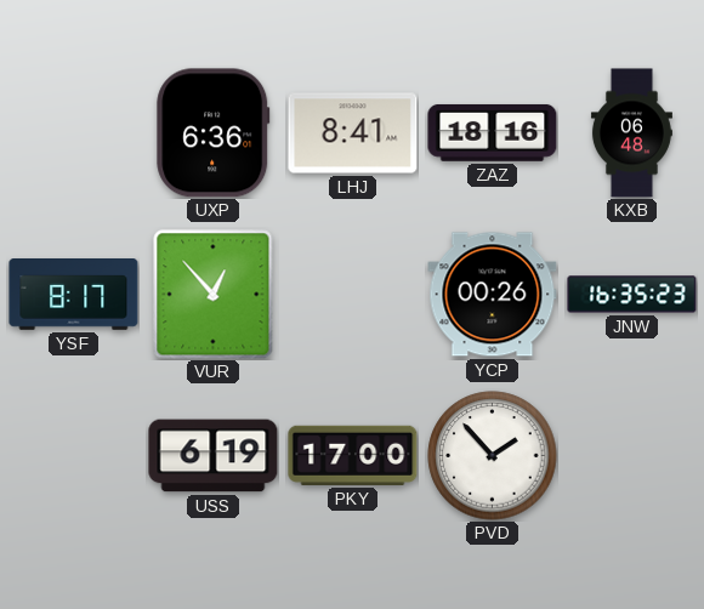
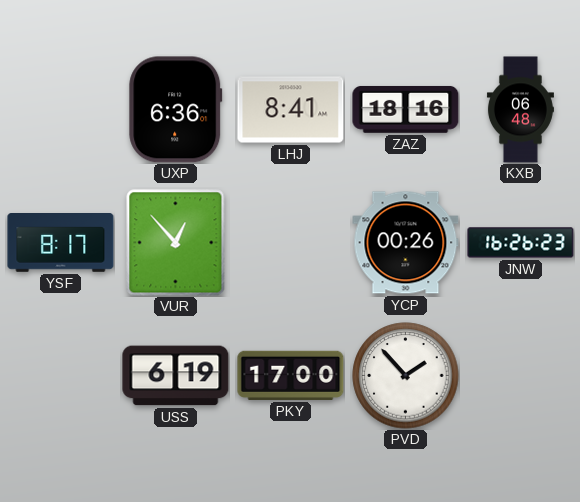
JNW: 16:35 -> 16:26
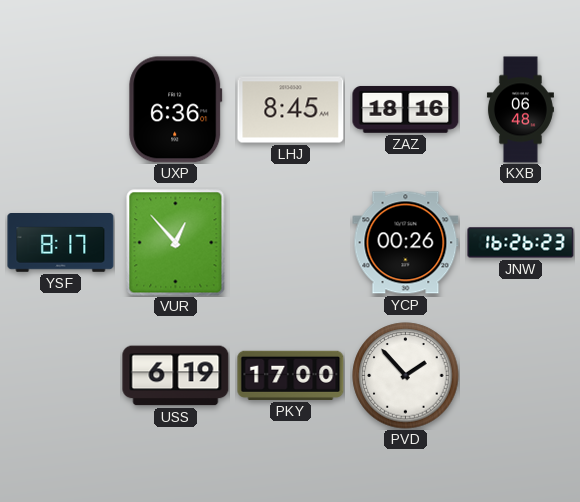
LHJ: 8:41 -> 8:45
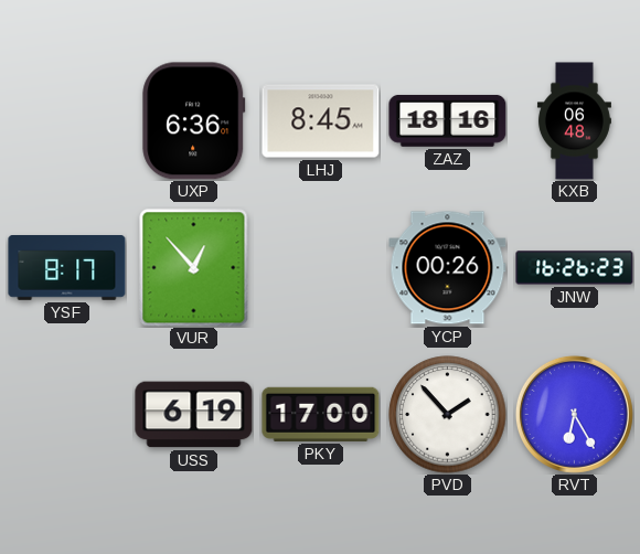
RVT: none -> 6:25
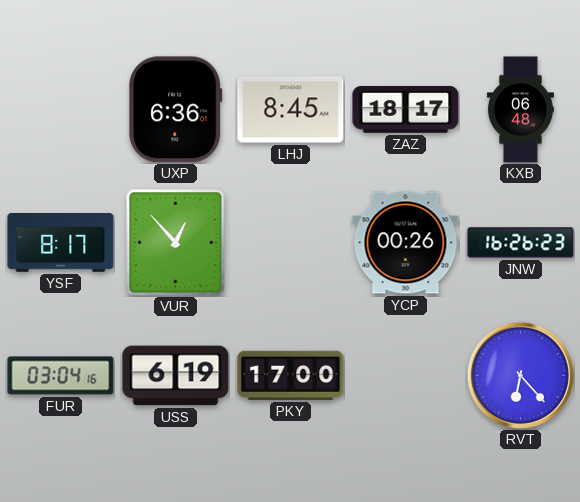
ZAZ: 18:16 -> 18:17
FUR: none -> 03:04
PVD: 1:53 -> none
RVT: 6:25 -> 6:23
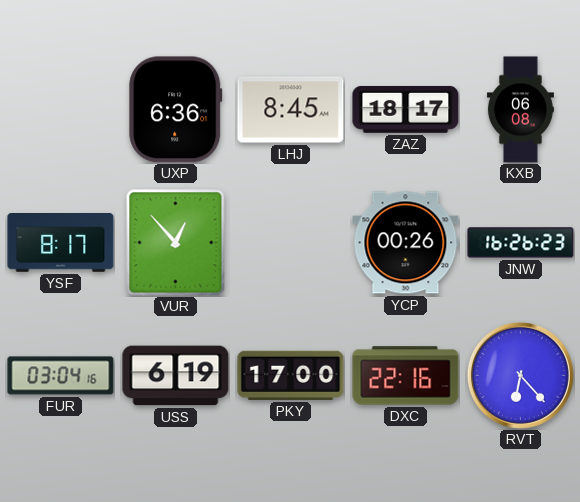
KXB: 06:48 -> 06:08
DXC: none -> 22:16
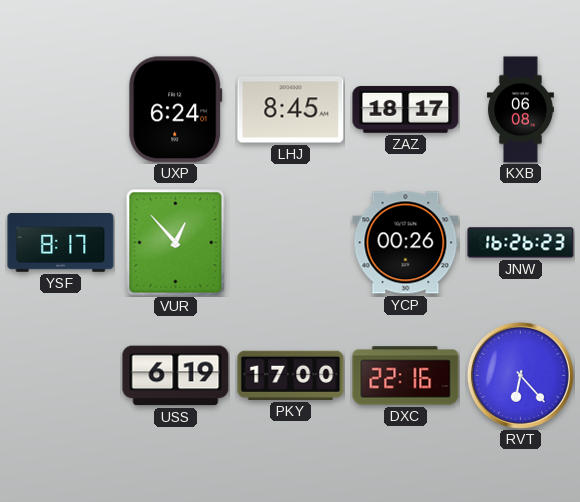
UXP: 6:36 -> 6:24
FUR: 03:04 -> none
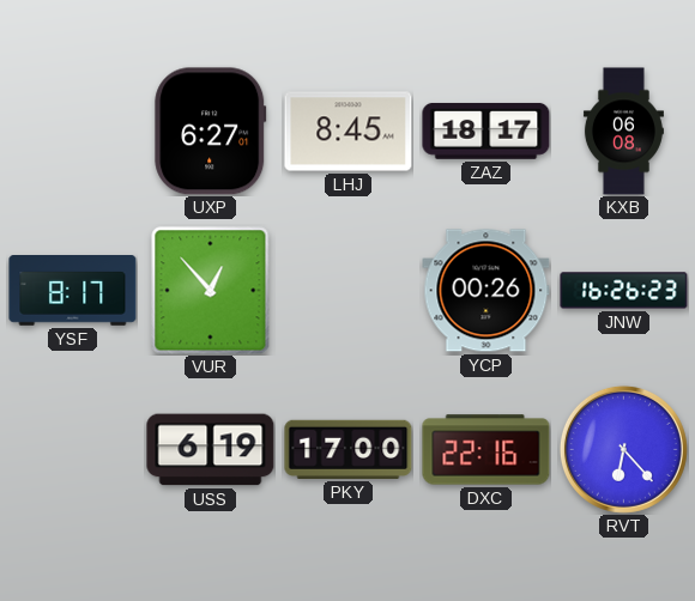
UXP: 6:24 -> 6:27
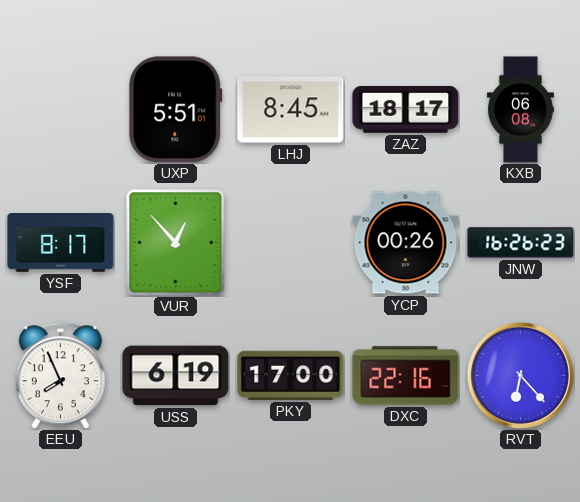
UXP: 6:27 -> 5:51
EEU: none -> 7:56
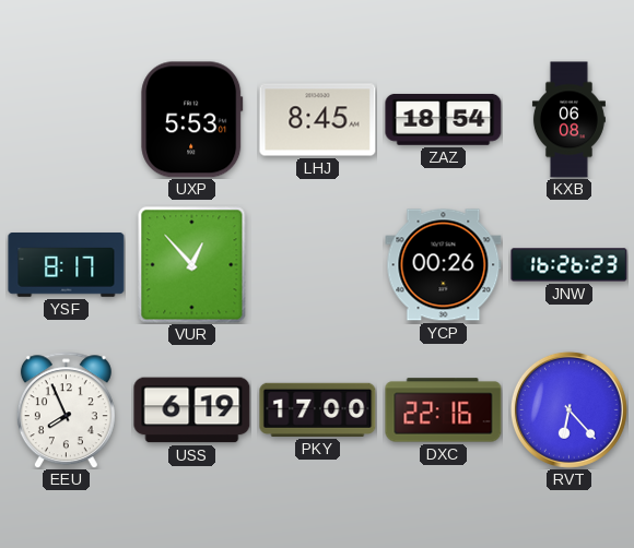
UXP: 5:51 -> 5:53
ZAZ: 18:17 -> 18:54
